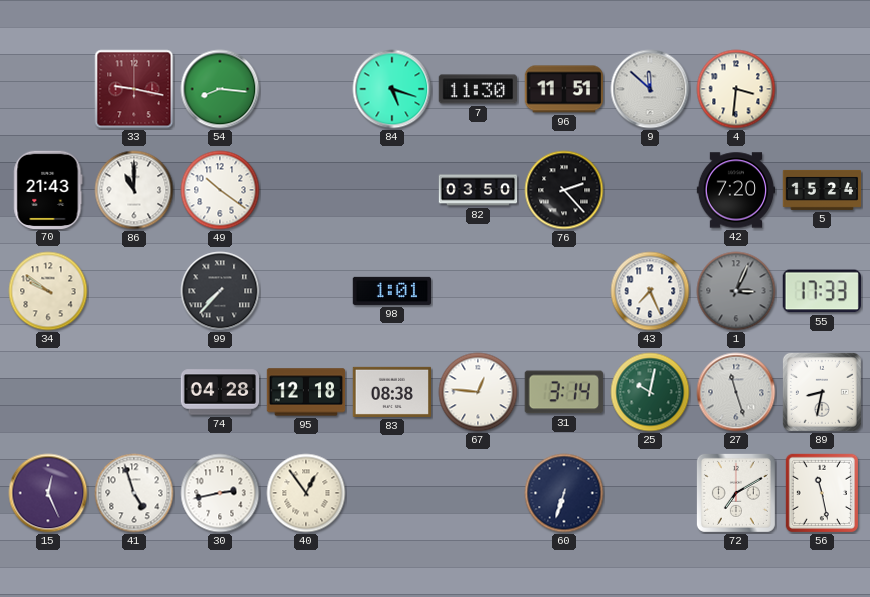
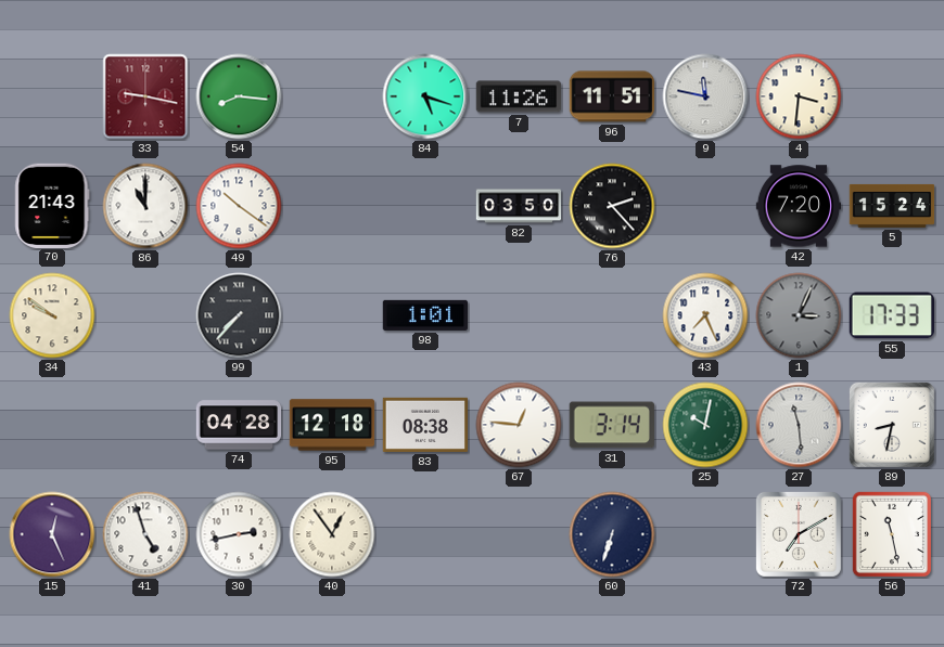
7: 11:30 -> 11:26
9: 11:52 -> 11:47
27: 11:27 -> 11:29
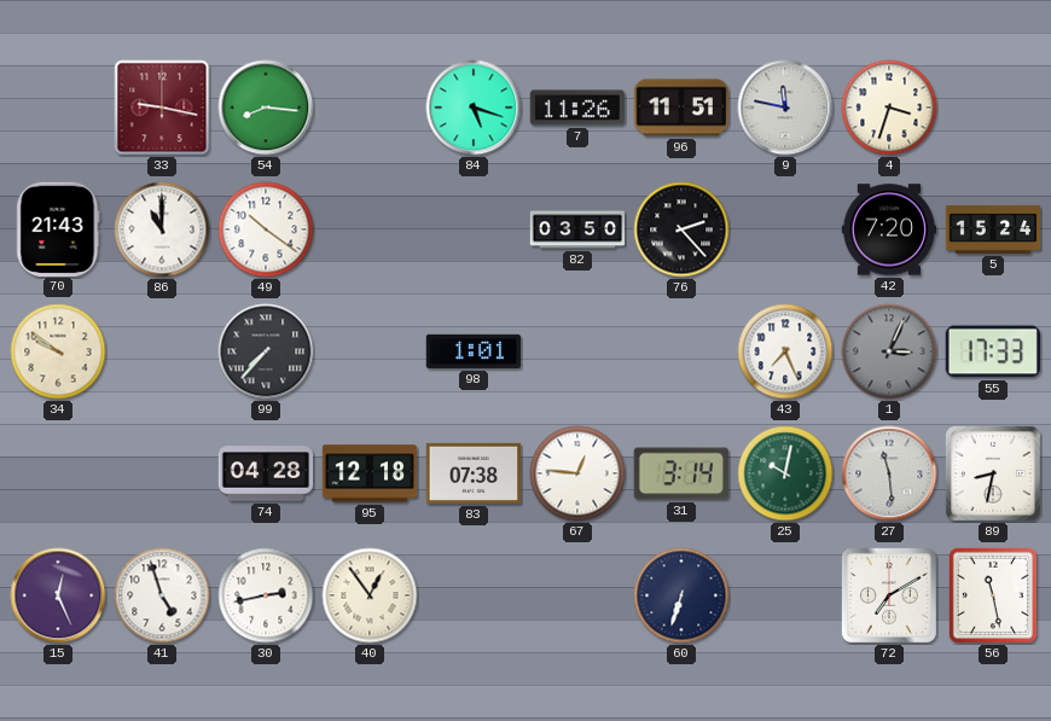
4: 3:31 -> 3:33
83: 08:38 -> 07:38
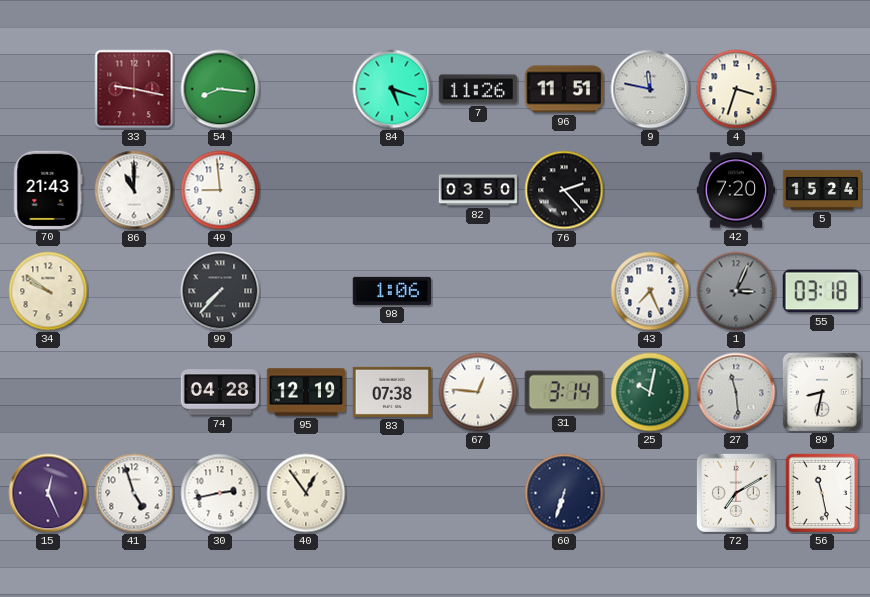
49: 10:21 -> 8:59
98: 1:01 -> 1:06
55: 17:33 -> 03:18
95: 12:18 -> 12:19
